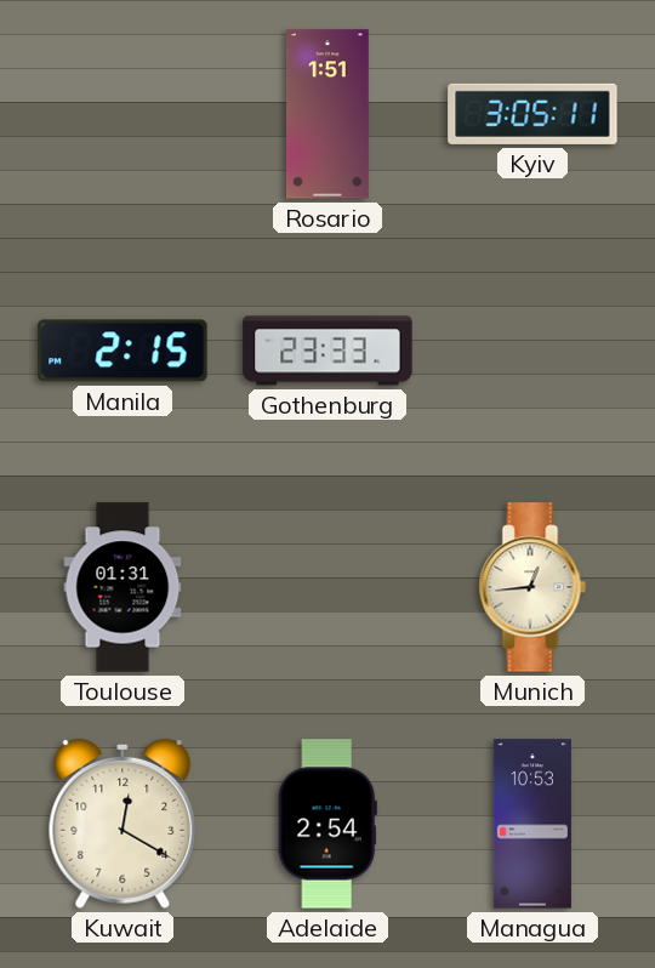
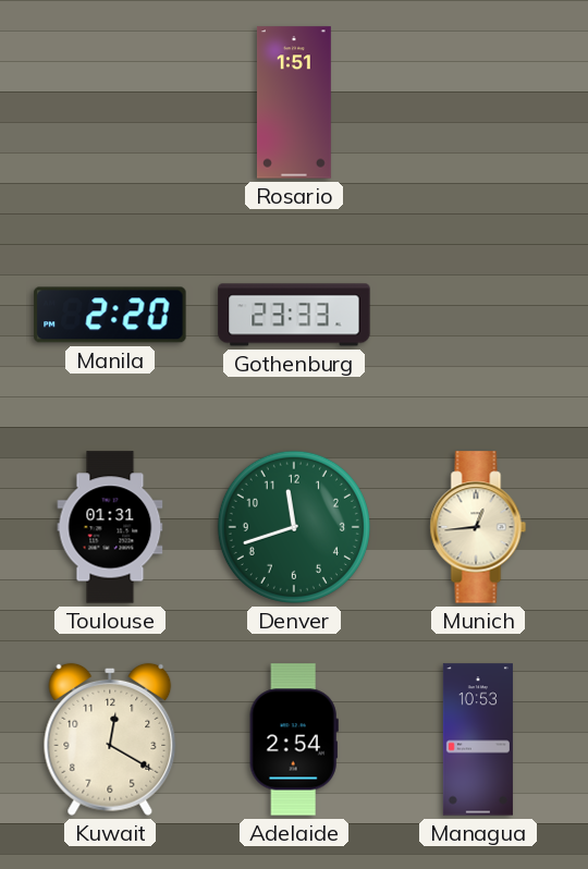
Kyiv: 3:05 -> none
Manila: 2:15 -> 2:20
Denver: none -> 11:42
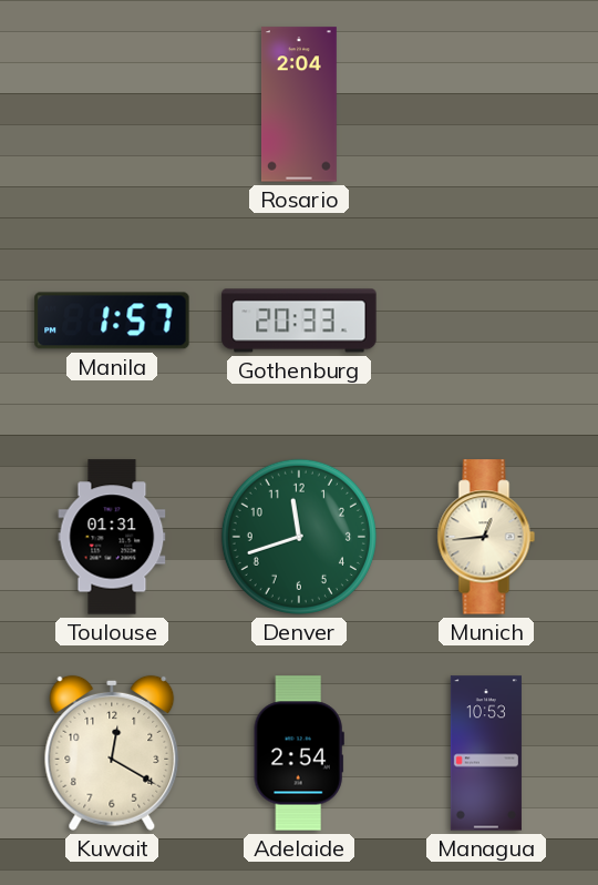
Rosario: 1:51 -> 2:04
Manila: 2:20 -> 1:57
Gothenburg: 23:33 -> 20:33
